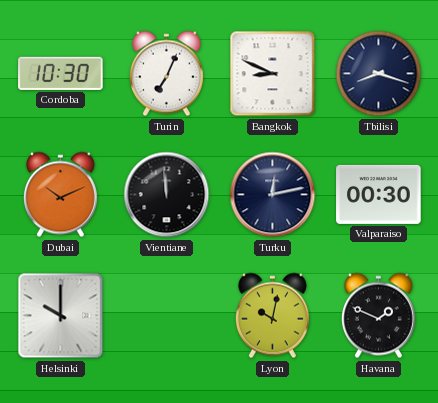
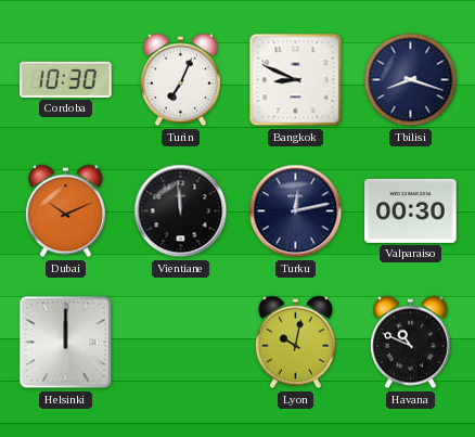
Helsinki: 10:00 -> 12:00
Havana: 1:49 -> 10:49
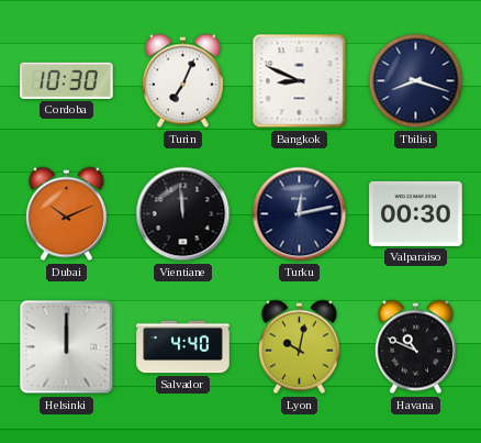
Salvador: none -> 4:40
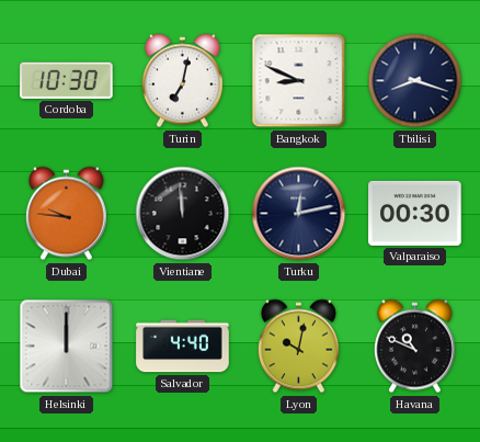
Turin: 7:04 -> 7:02
Dubai: 10:11 -> 9:46
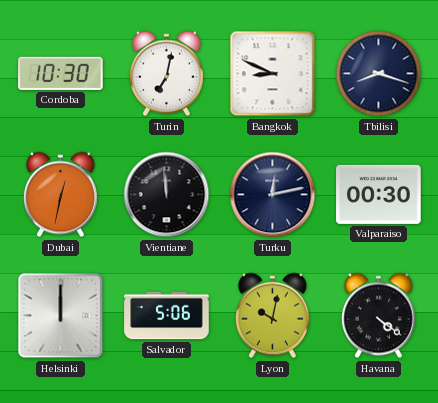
Dubai: 9:46 -> 12:32
Salvador: 4:40 -> 5:06
Havana: 10:49 -> 4:21
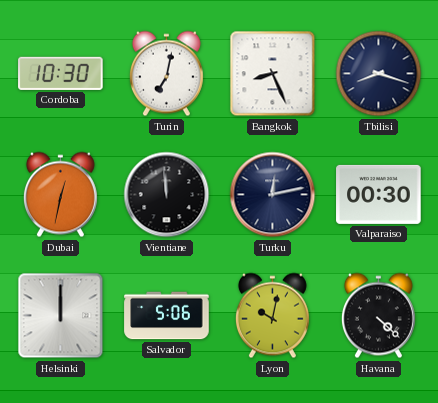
Bangkok: 8:49 -> 8:26
Havana: 4:21 -> 4:22
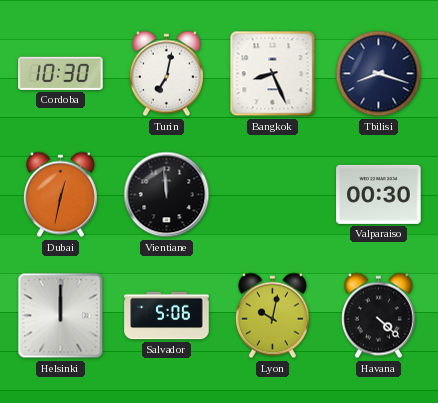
Turku: 12:13 -> none
